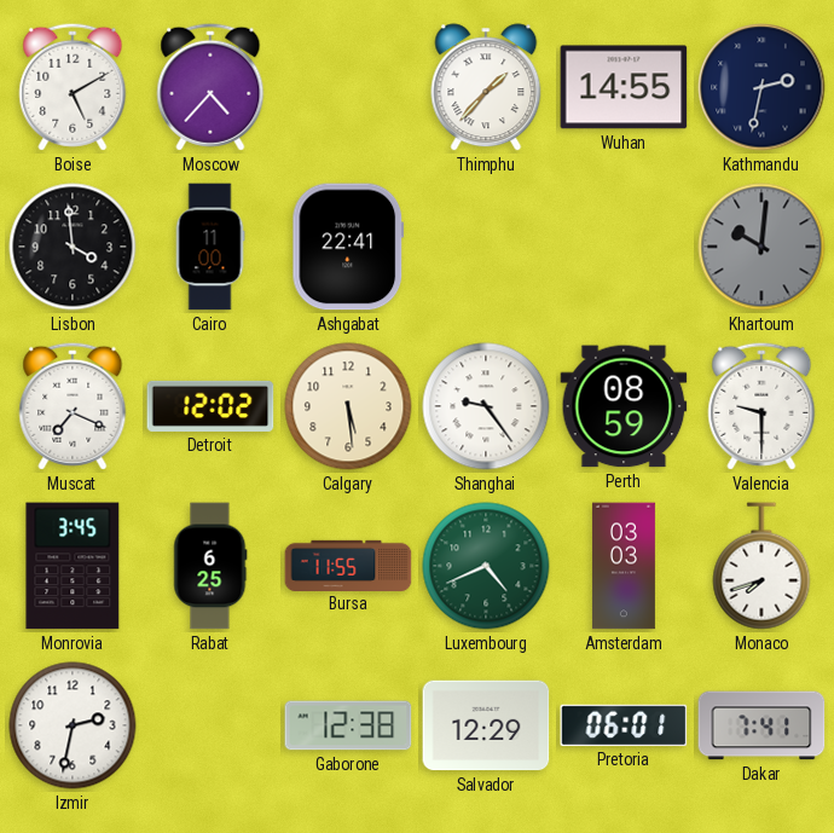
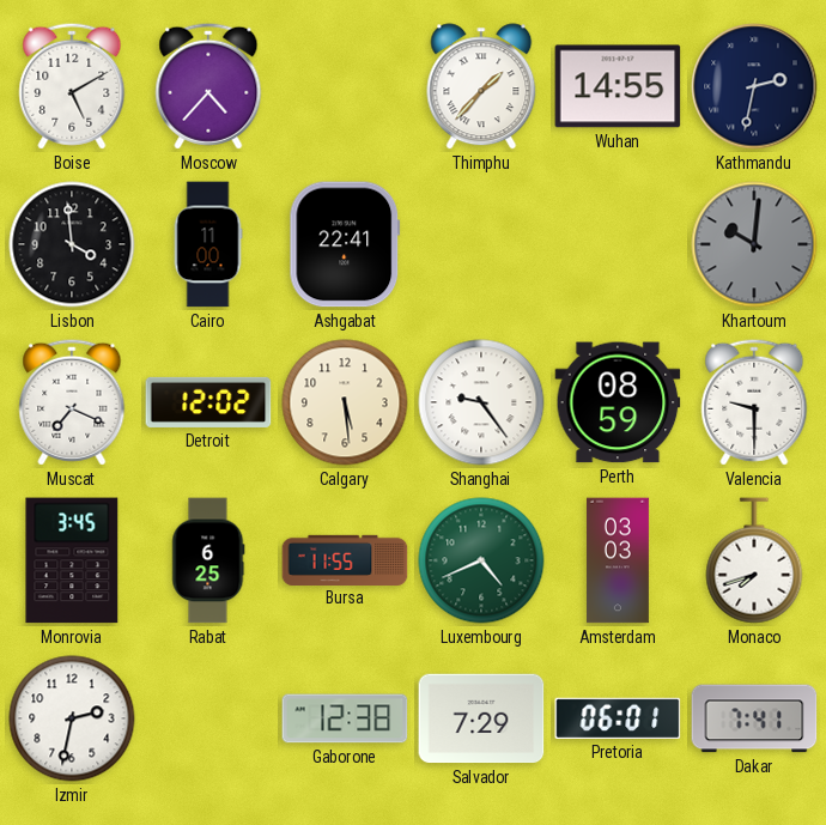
Salvador: 12:29 -> 7:29
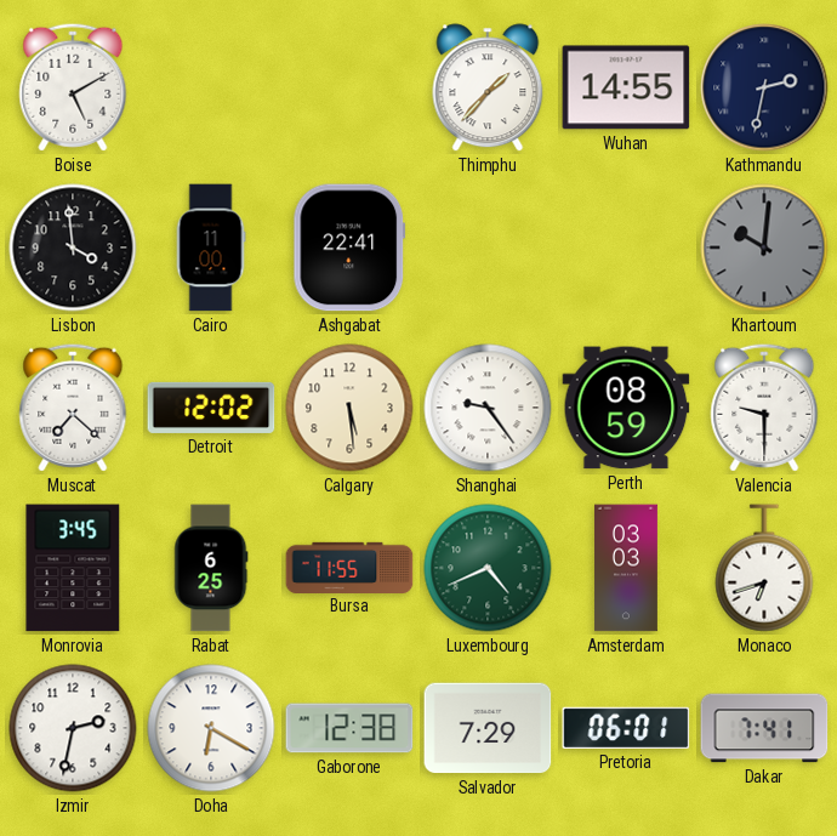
Moscow: 4:37 -> none
Muscat: 7:19 -> 7:22
Monaco: 7:42 -> 6:42
Doha: none -> 6:20
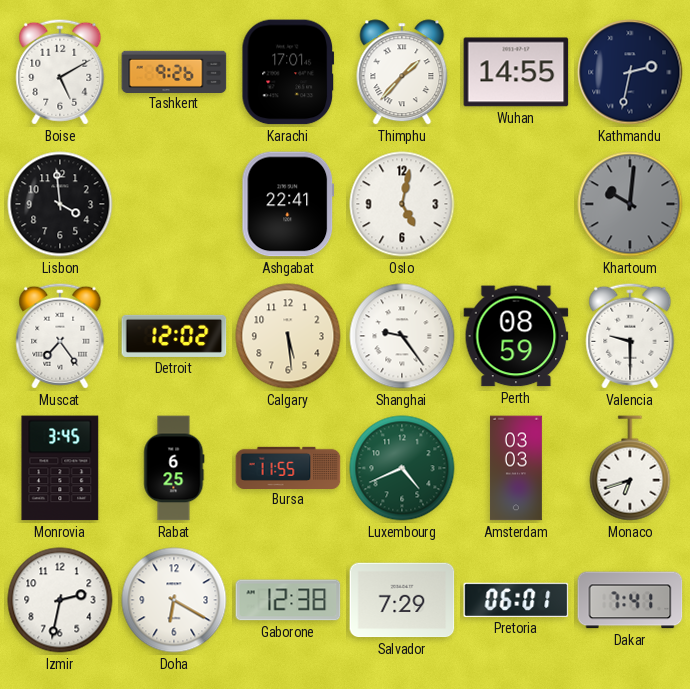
Tashkent: none -> 9:26
Karachi: none -> 17:01
Cairo: 11:00 -> none
Oslo: none -> 5:02
Muscat: 7:22 -> 7:24
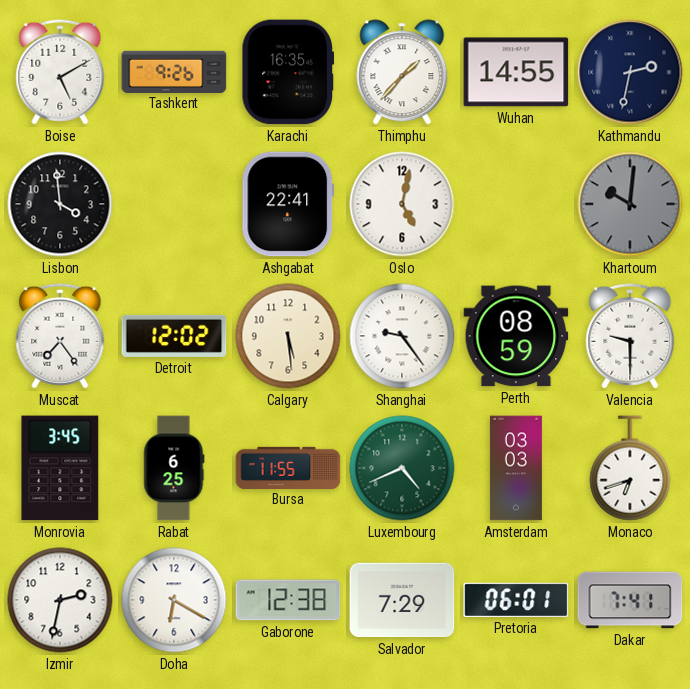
Karachi: 17:01 -> 16:35
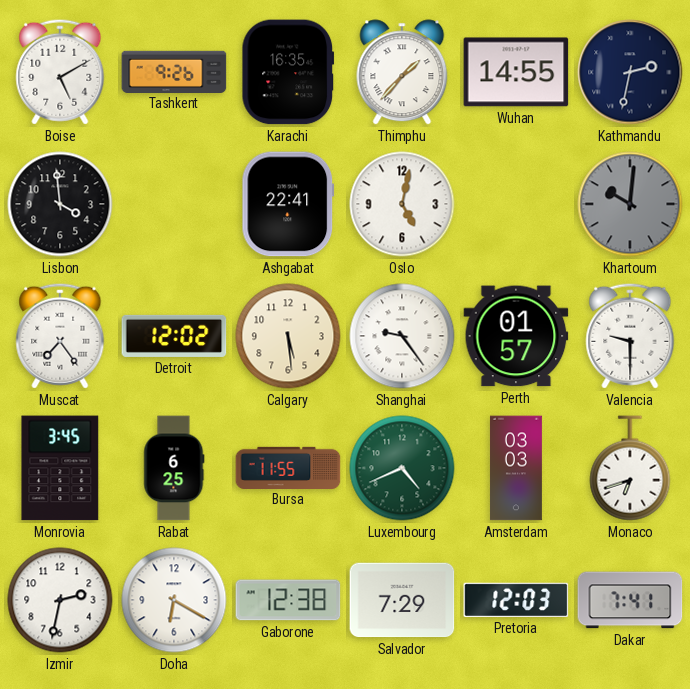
Perth: 08:59 -> 01:57
Pretoria: 06:01 -> 12:03
